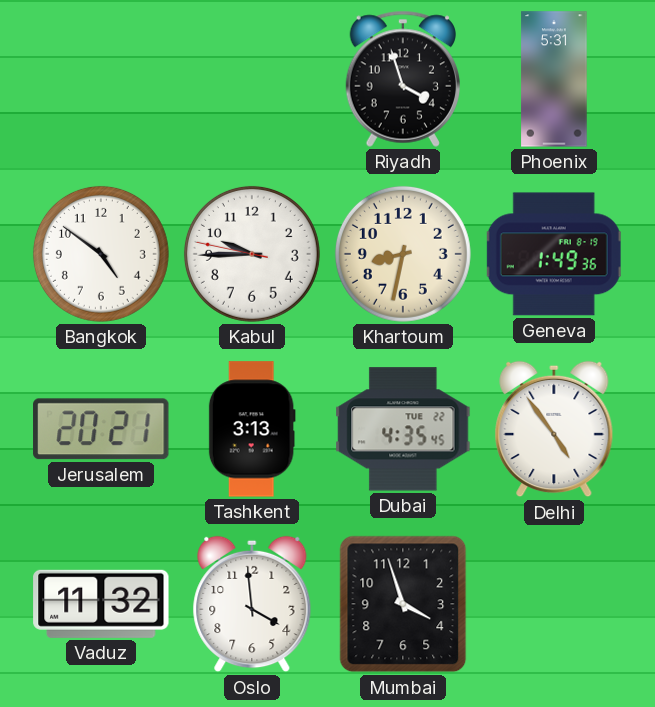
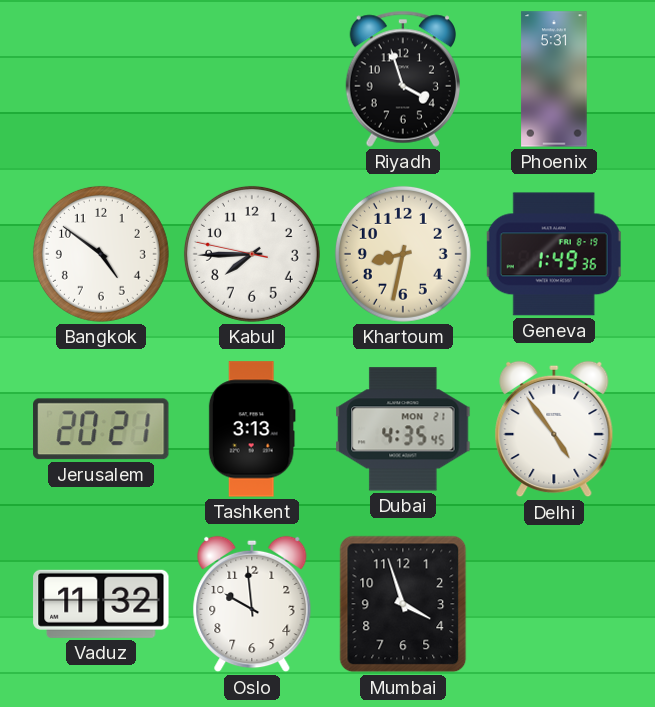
Kabul: 9:44 -> 7:44
Dubai date: TUE 22 -> MON 21
Oslo: 3:59 -> 9:59
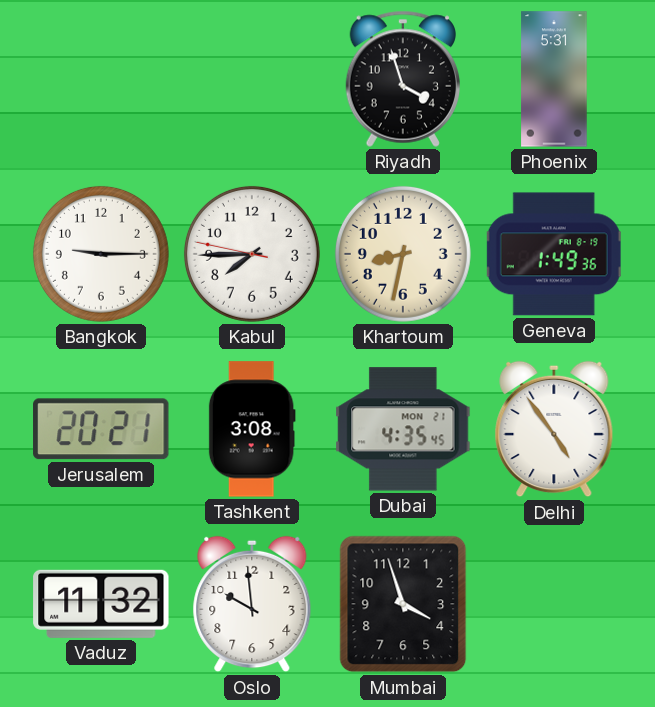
Bangkok: 4:51 -> 9:15
Tashkent: 3:13 -> 3:08
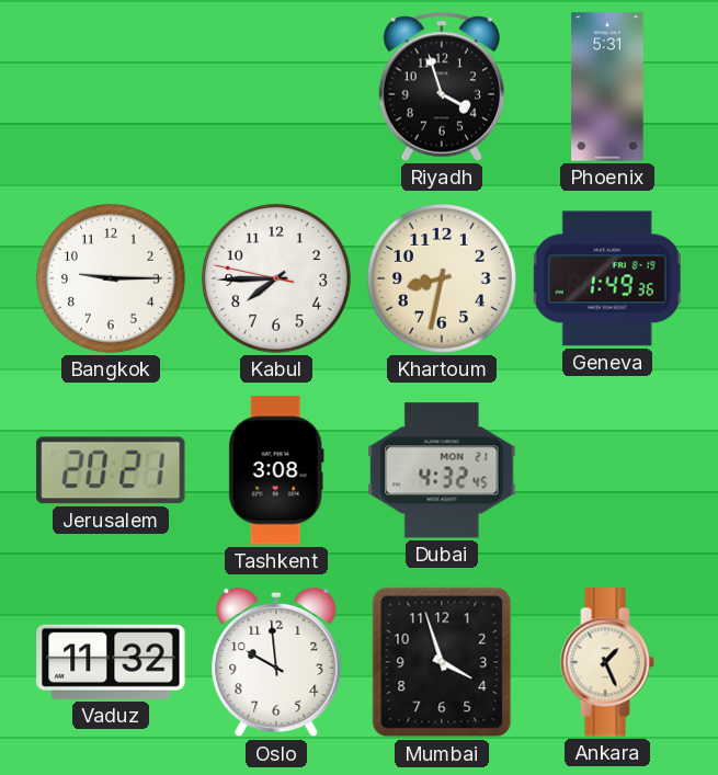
Dubai: 4:35 -> 4:32
Delhi: 4:54 -> none
Ankara: none -> 1:26
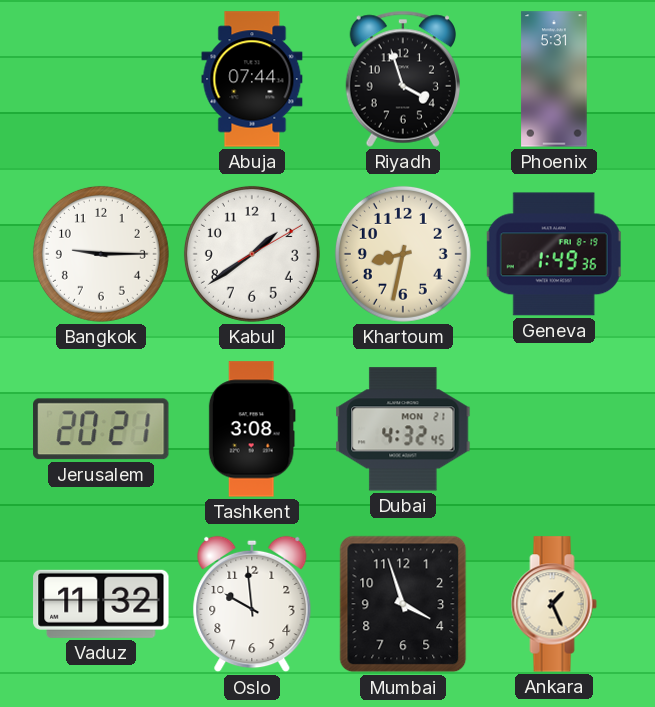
Abuja: none -> 07:44
Kabul: 7:44 -> 1:39
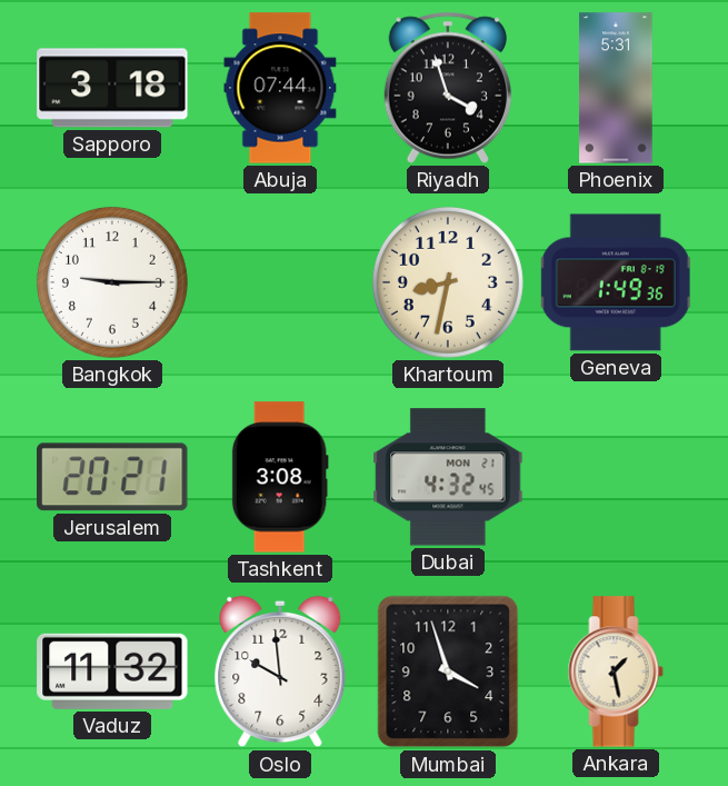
Sapporo: none -> 3:18
Kabul: 1:39 -> none
Ankara: 1:26 -> 1:28
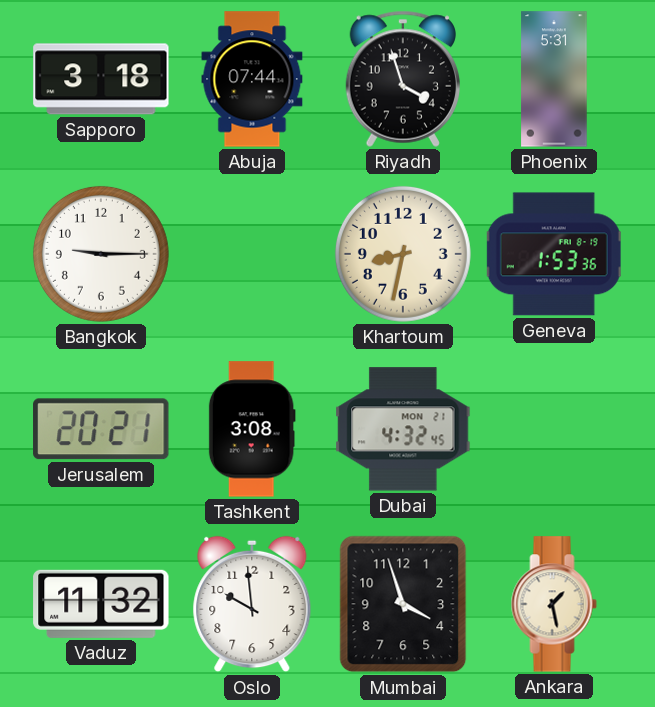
Geneva: 1:49 -> 1:53
